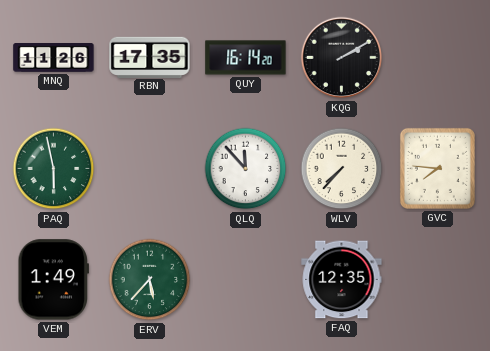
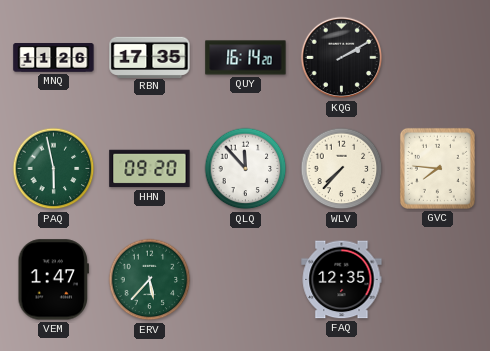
HHN: none -> 09:20
VEM: 1:49 -> 1:47
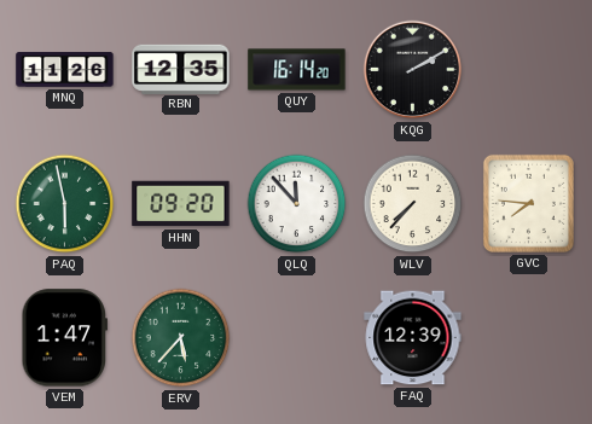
RBN: 17:35 -> 12:35
FAQ: 12:35 -> 12:39
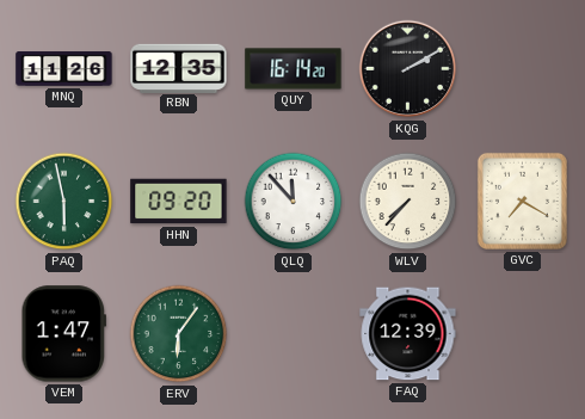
GVC: 7:46 -> 7:20
ERV: 5:37 -> 6:06
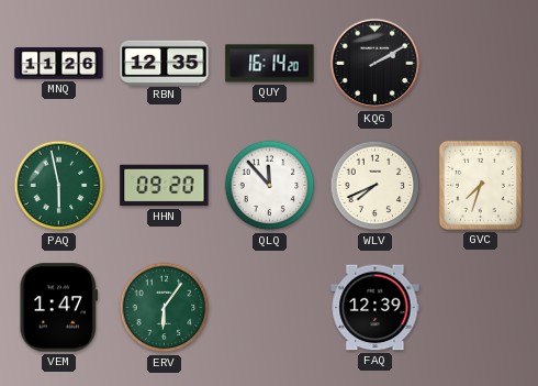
WLV: 7:37 -> 7:41
GVC: 7:20 -> 7:33
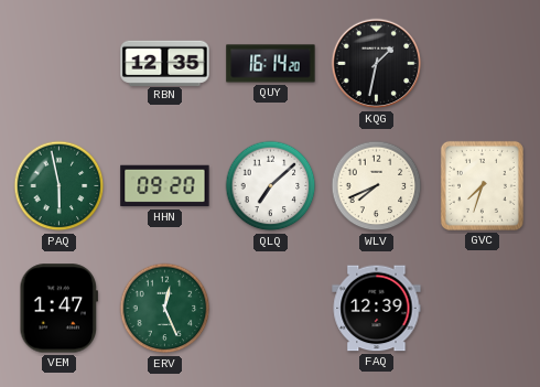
MNQ: 11:26 -> none
KQG: 2:10 -> 1:32
QLQ: 11:53 -> 7:08
ERV: 6:06 -> 12:26
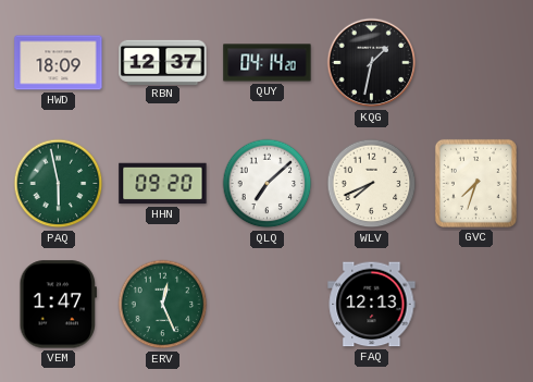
HWD: none -> 18:09
RBN: 12:35 -> 12:37
QUY: 16:14 -> 04:14
FAQ: 12:39 -> 12:13
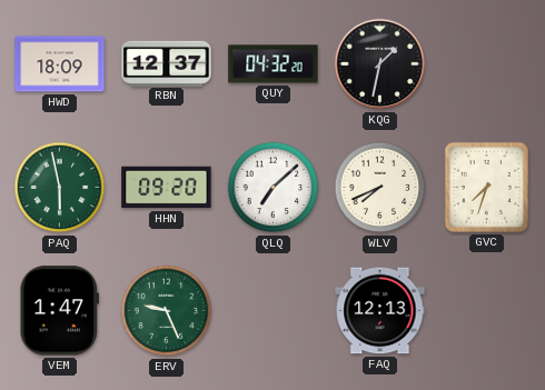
QUY: 04:14 -> 04:32
ERV: 12:26 -> 9:26
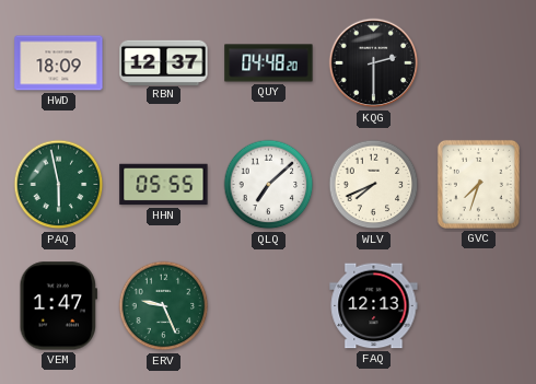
QUY: 04:32 -> 04:48
KQG: 1:32 -> 2:30
HHN: 09:20 -> 05:55
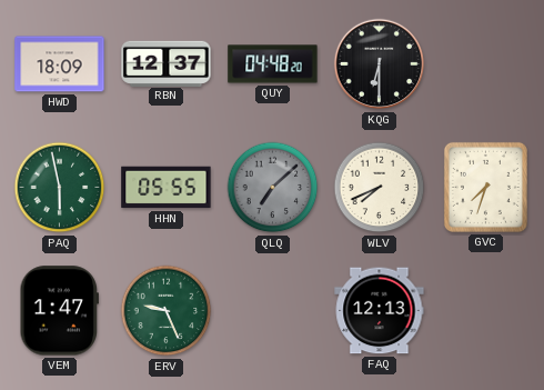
KQG: 2:30 -> 6:30
QLQ dial: white -> grey
